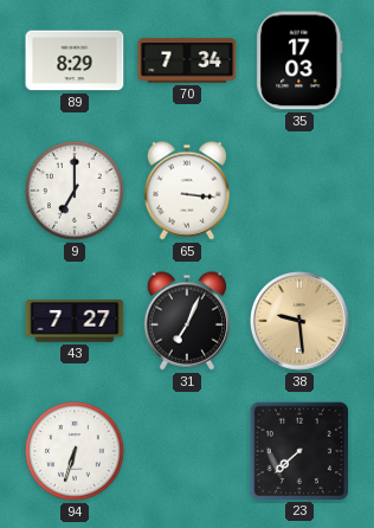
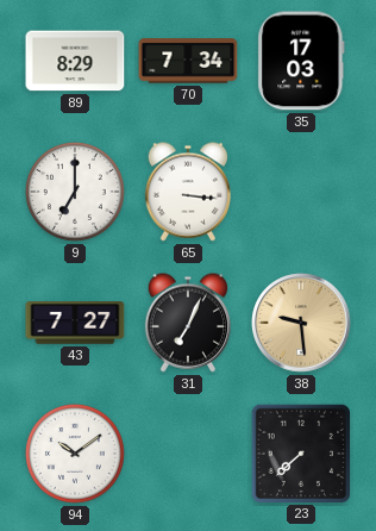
94: 6:33 -> 10:09
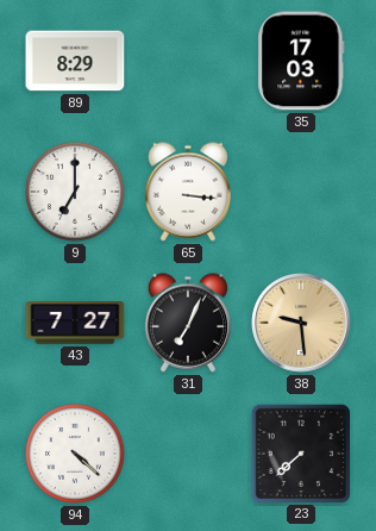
70: 7:34 -> none
94: 10:09 -> 4:22
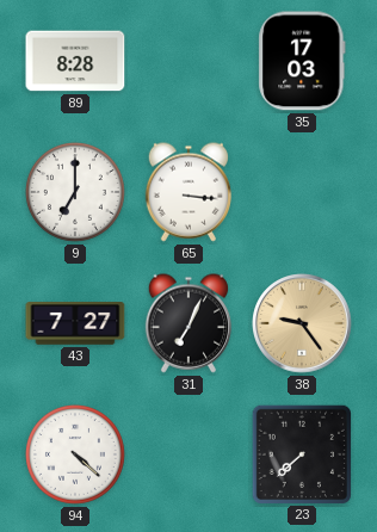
89: 8:29 -> 8:28
38: 9:29 -> 9:24
